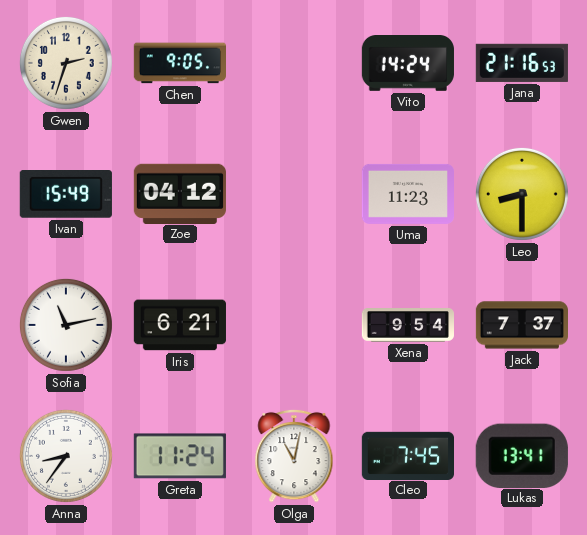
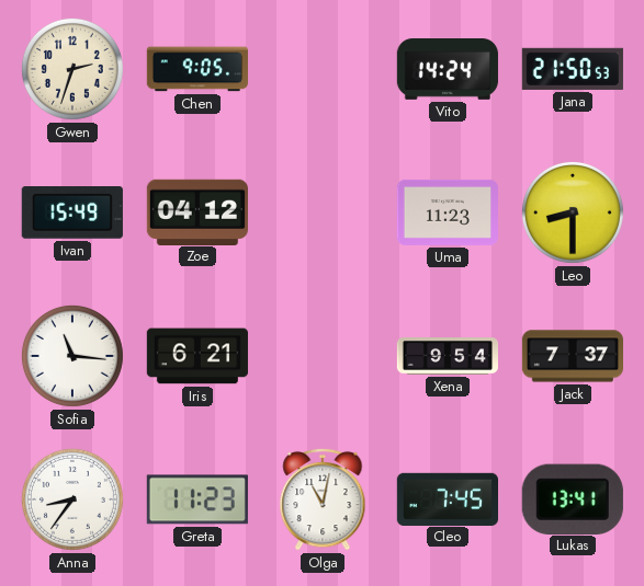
Jana: 21:16 -> 21:50
Sofia: 11:13 -> 11:16
Greta: 11:24 -> 11:23
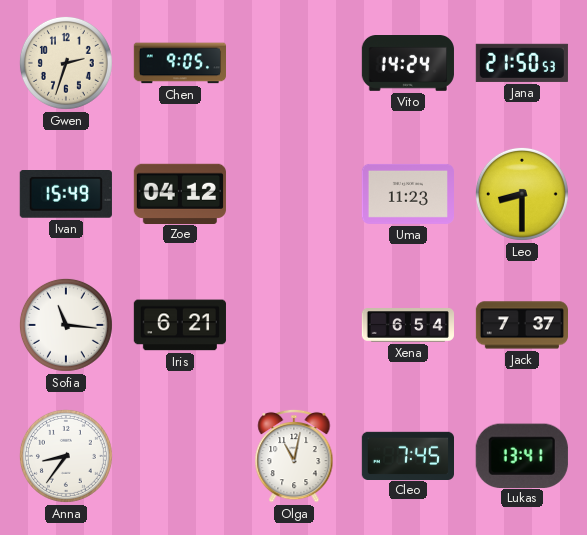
Xena: 9:54 -> 6:54
Greta: 11:23 -> none
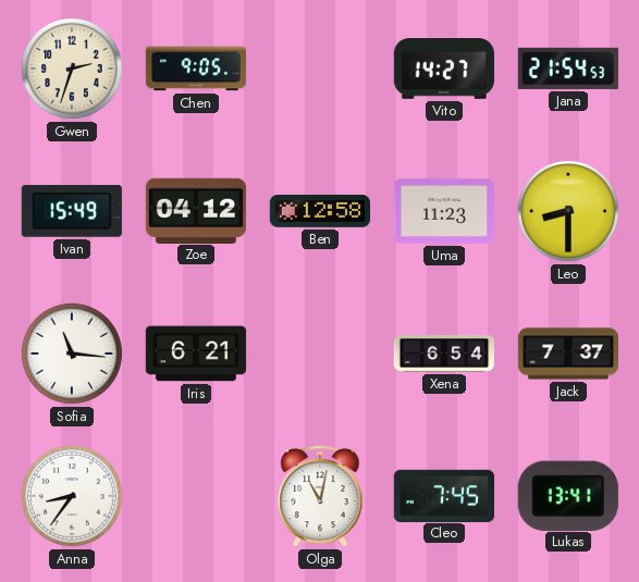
Vito: 14:24 -> 14:27
Jana: 21:50 -> 21:54
Ben: none -> 12:58
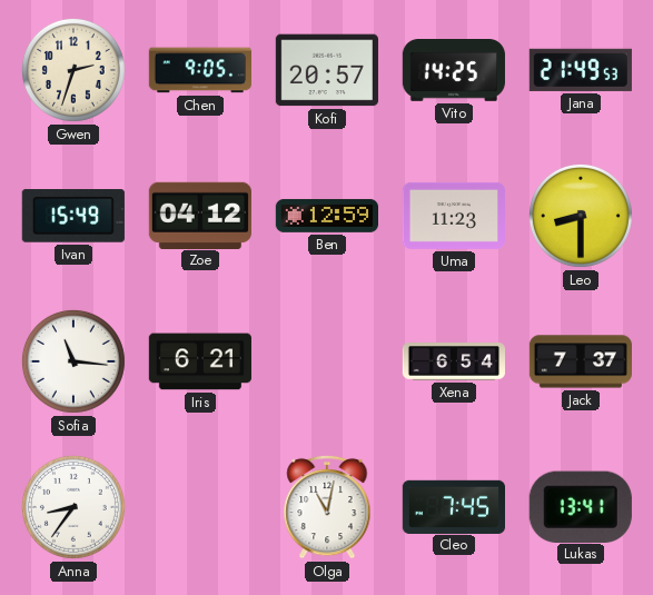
Kofi: none -> 20:57
Vito: 14:27 -> 14:25
Jana: 21:54 -> 21:49
Ben: 12:58 -> 12:59
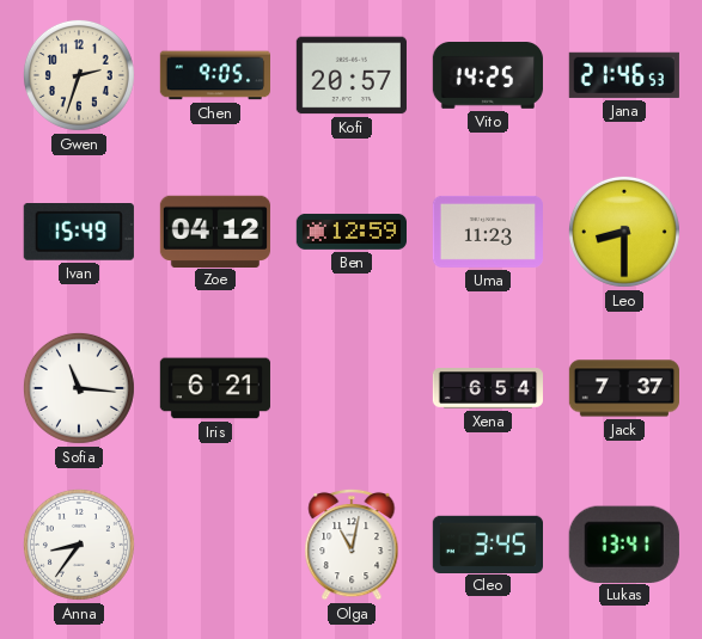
Jana: 21:49 -> 21:46
Cleo: 7:45 -> 3:45
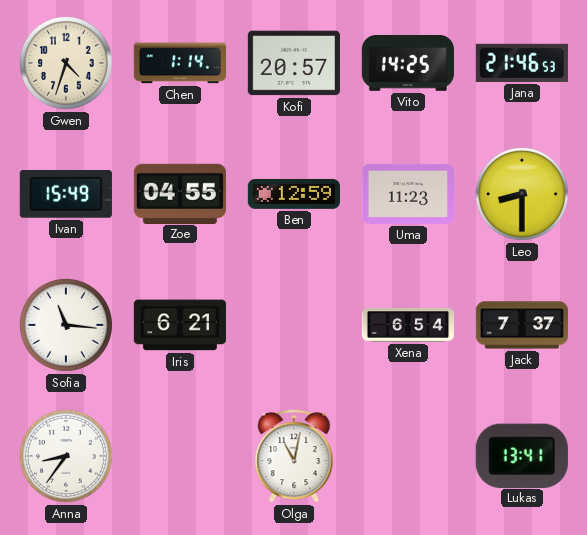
Gwen: 2:33 -> 4:33
Chen: 9:05 -> 1:14
Zoe: 04:12 -> 04:55
Cleo: 3:45 -> none
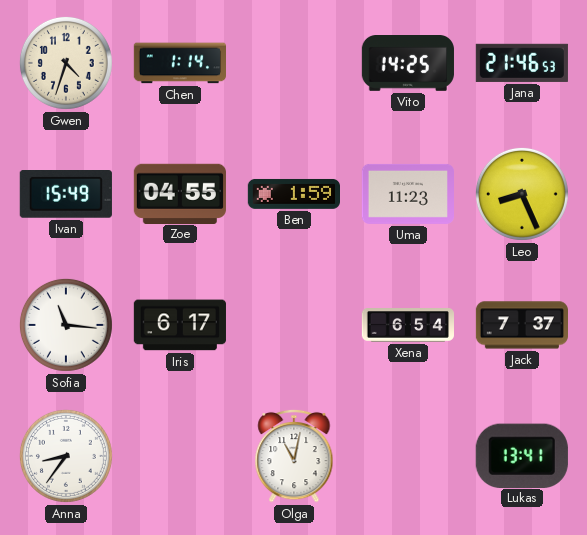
Kofi: 20:57 -> none
Ben: 12:59 -> 1:59
Leo: 8:30 -> 8:26
Iris: 6:21 -> 6:17
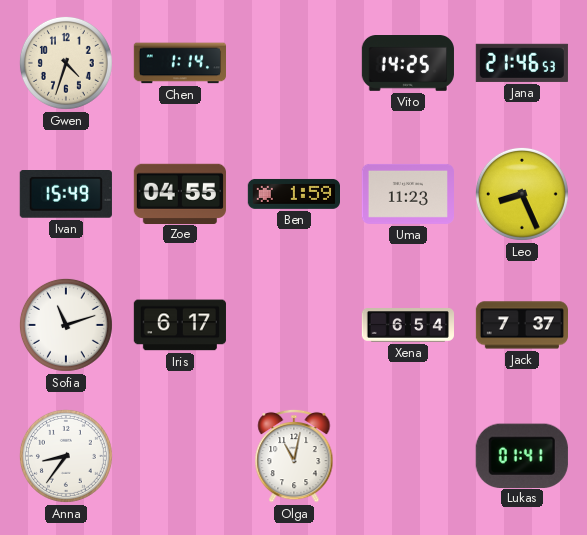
Sofia: 11:16 -> 11:12
Lukas: 13:41 -> 01:41
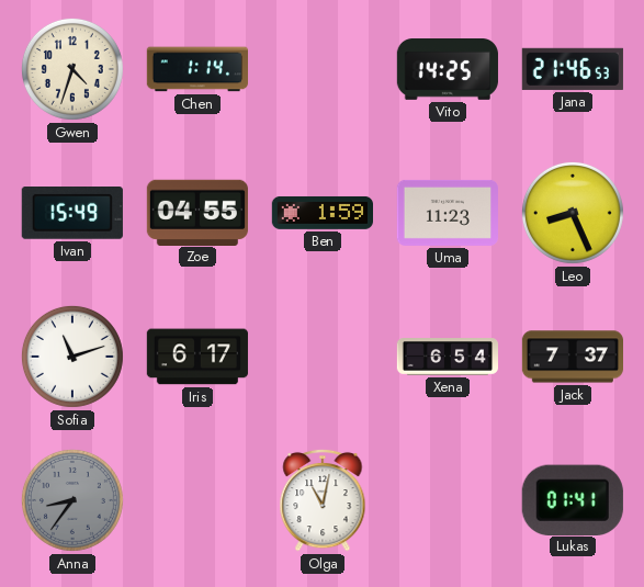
Anna dial: white -> grey
